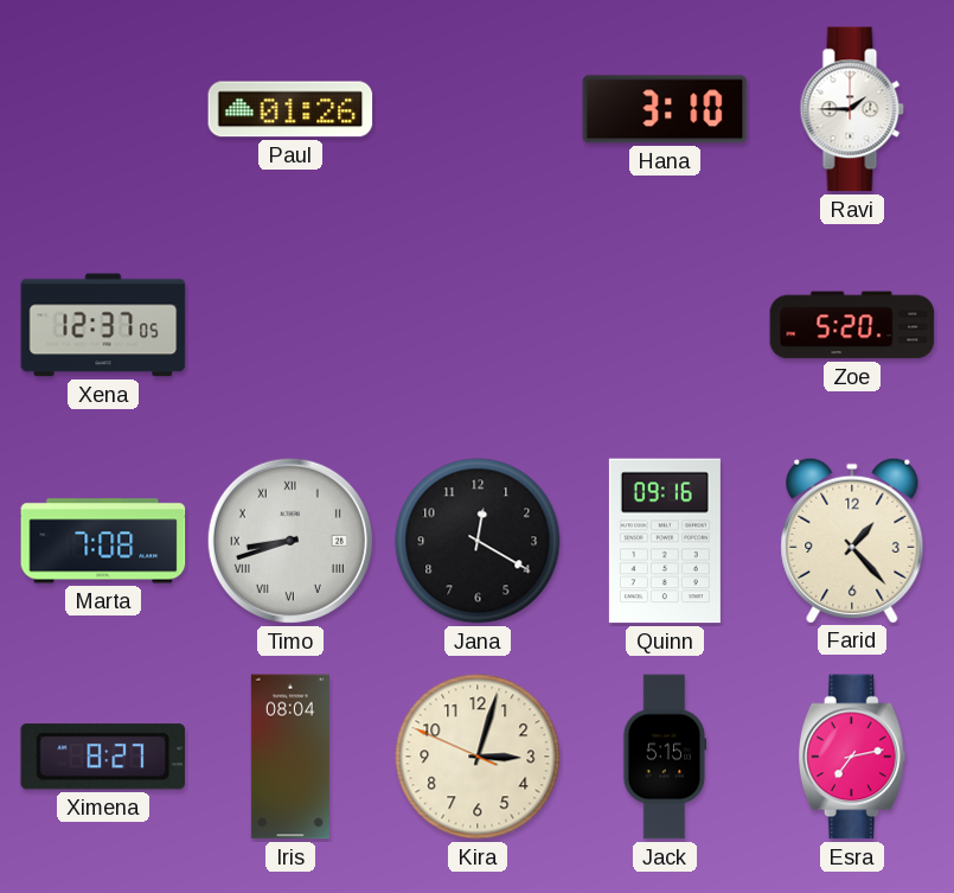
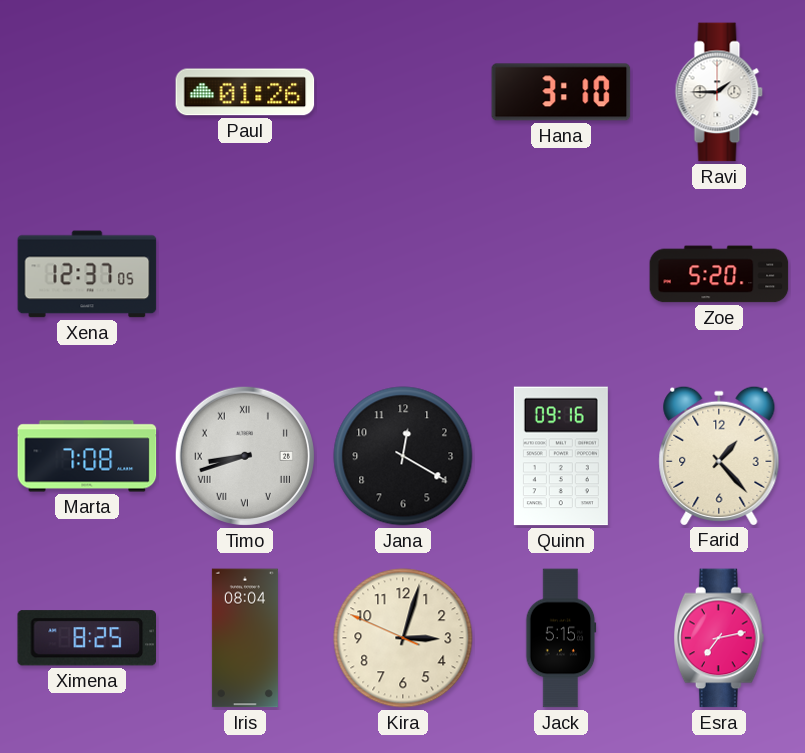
Ximena: 8:27 -> 8:25
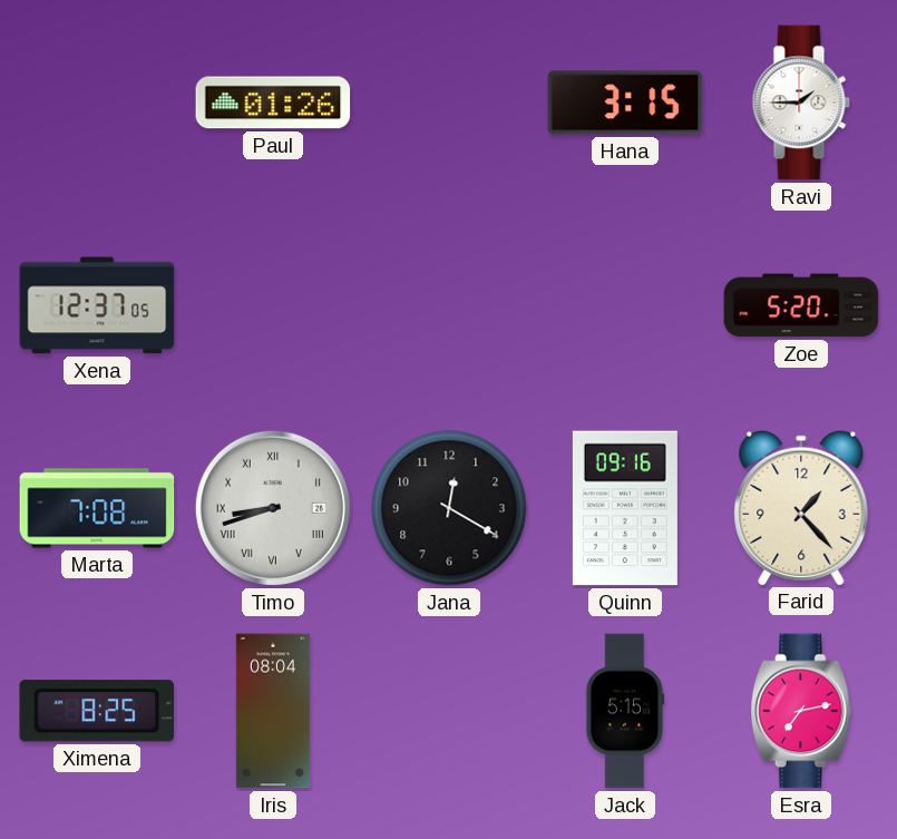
Hana: 3:10 -> 3:15
Kira: 3:02 -> none
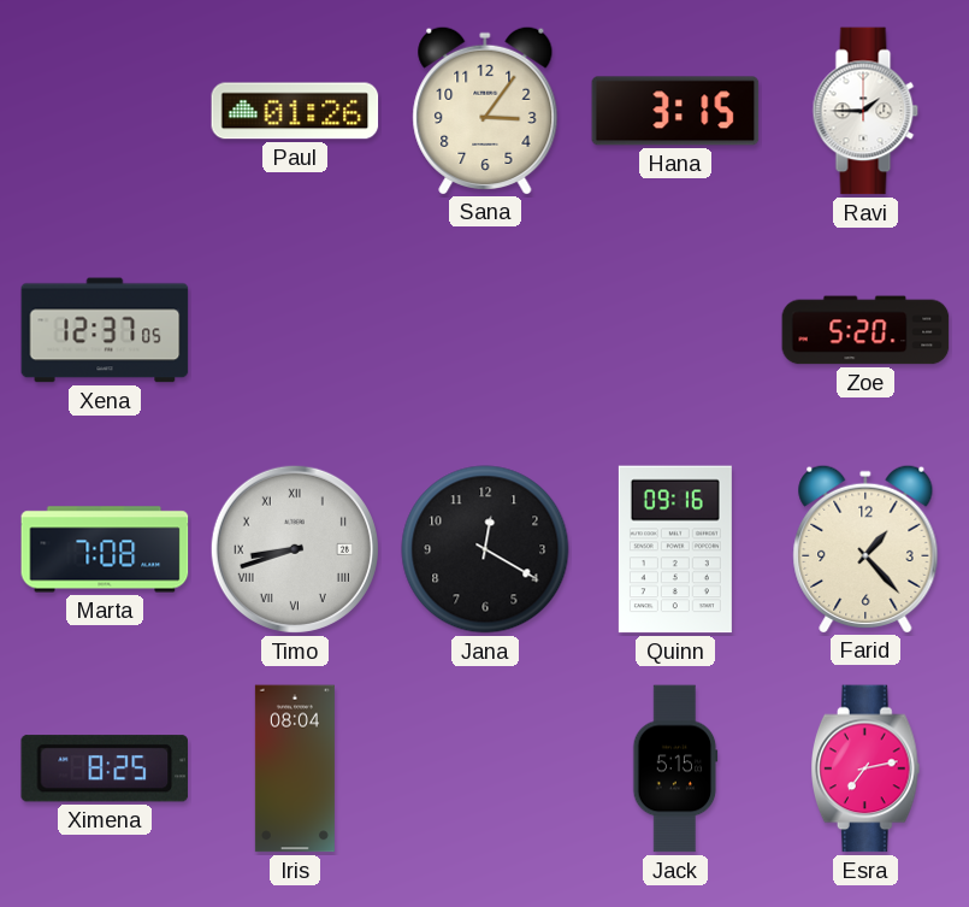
Sana: none -> 3:06
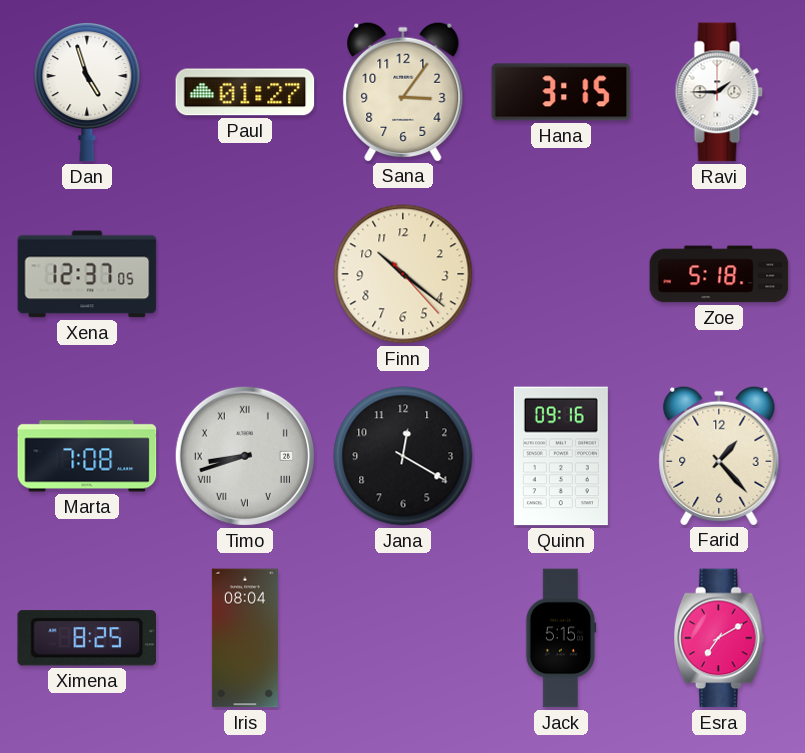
Dan: none -> 4:57
Paul: 01:26 -> 01:27
Finn: none -> 10:21
Zoe: 5:20 -> 5:18
Esra: 7:13 -> 7:10
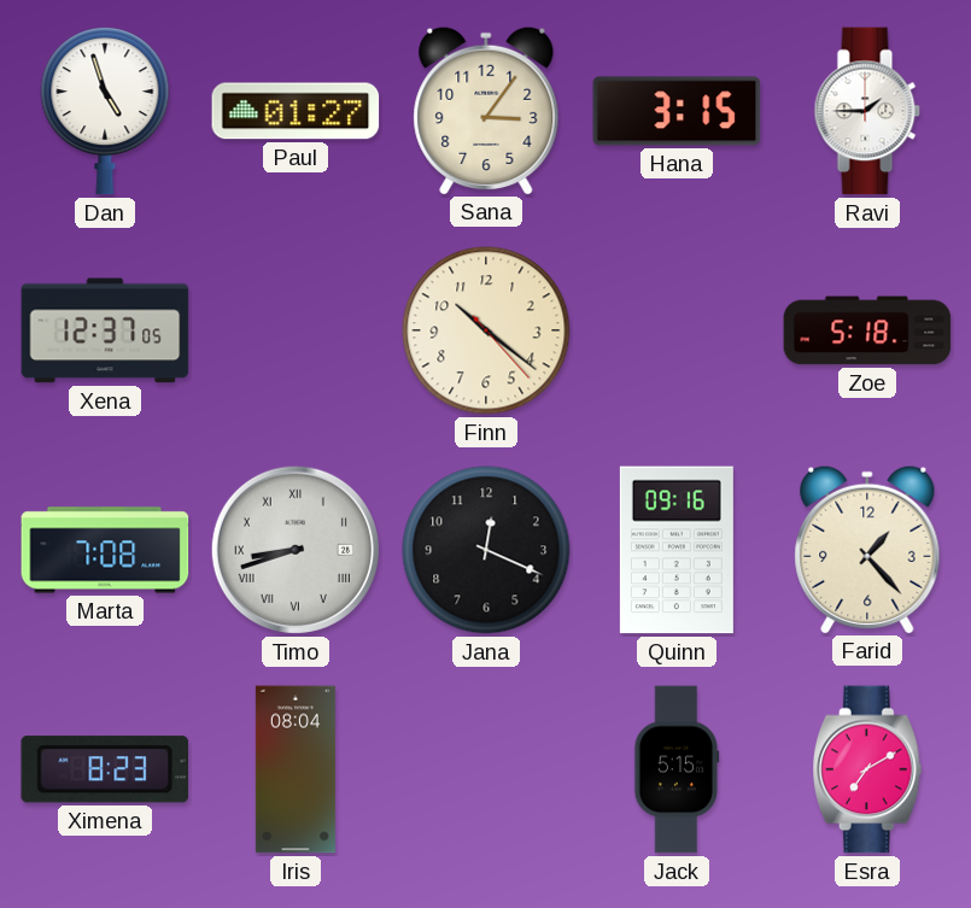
Jana: 12:20 -> 12:19
Ximena: 8:25 -> 8:23
